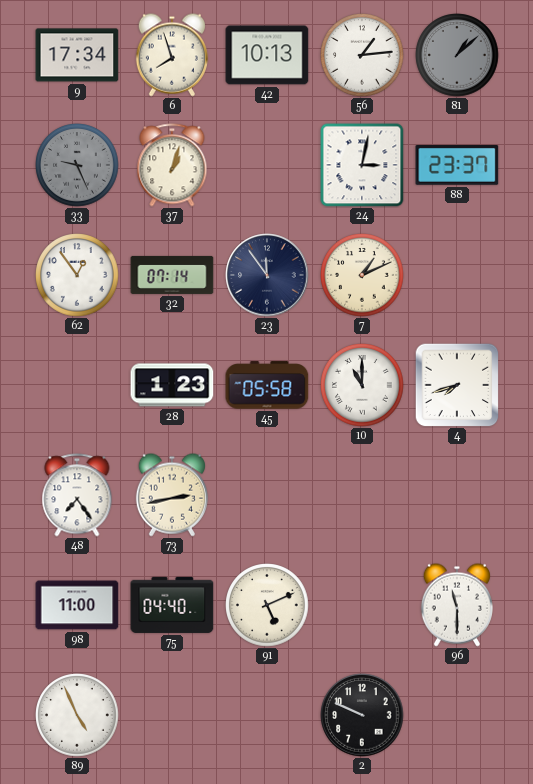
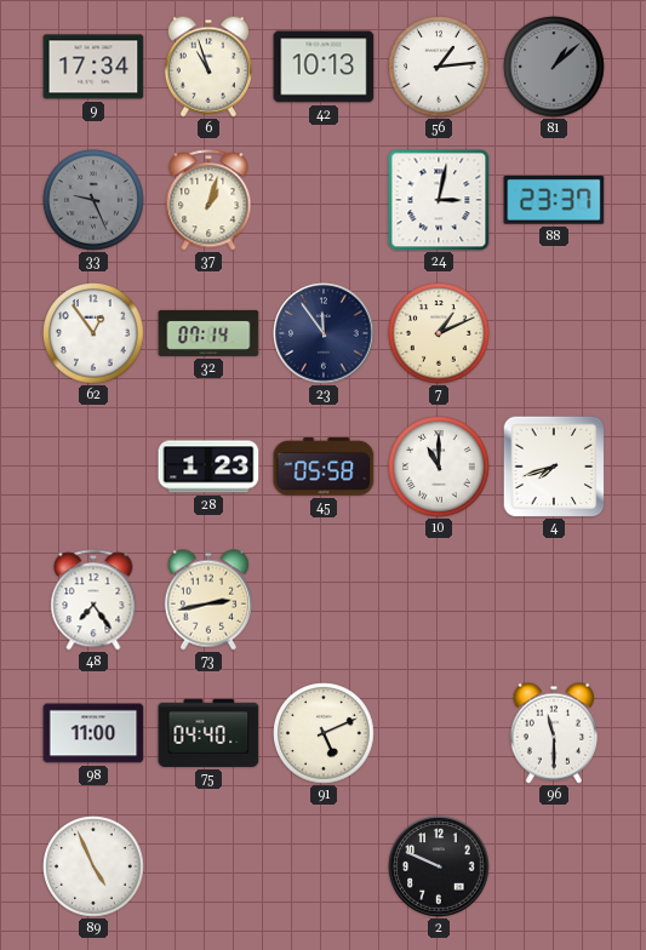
6: 7:57 -> 10:57
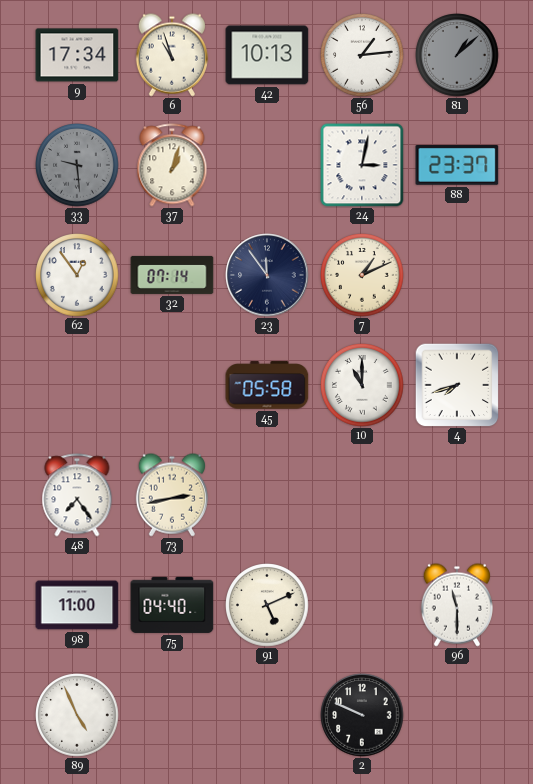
33: 9:26 -> 9:29
28: 1:23 -> none
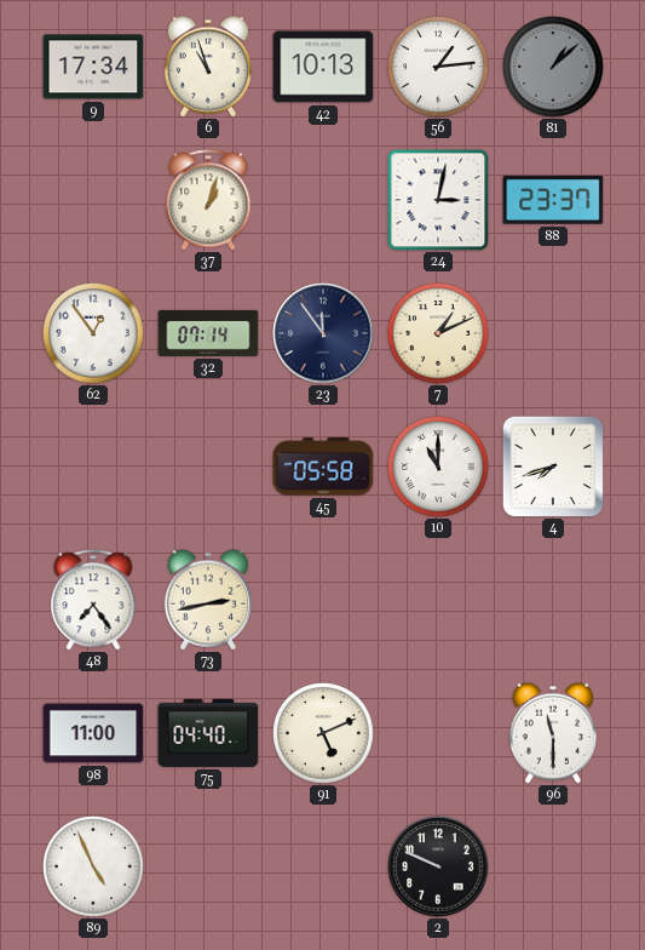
33: 9:29 -> none
